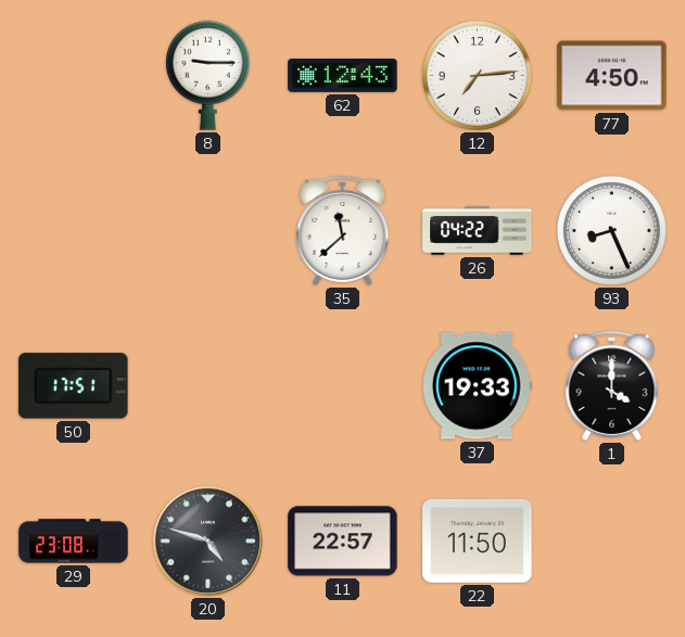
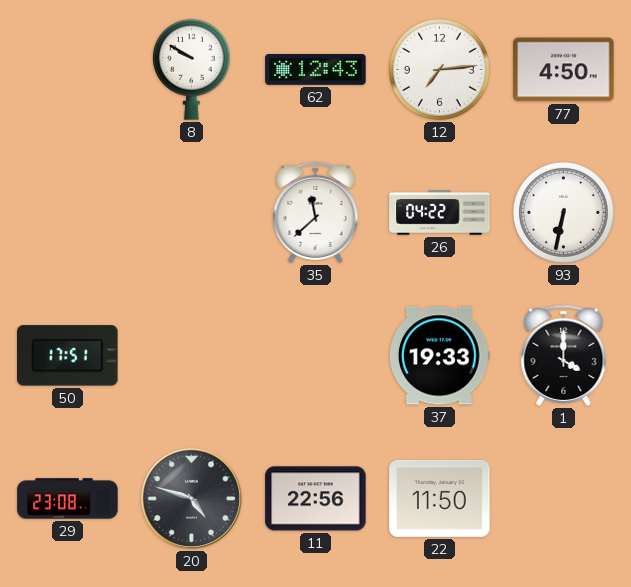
8: 9:15 -> 9:50
93: 8:26 -> 6:32
11: 22:57 -> 22:56
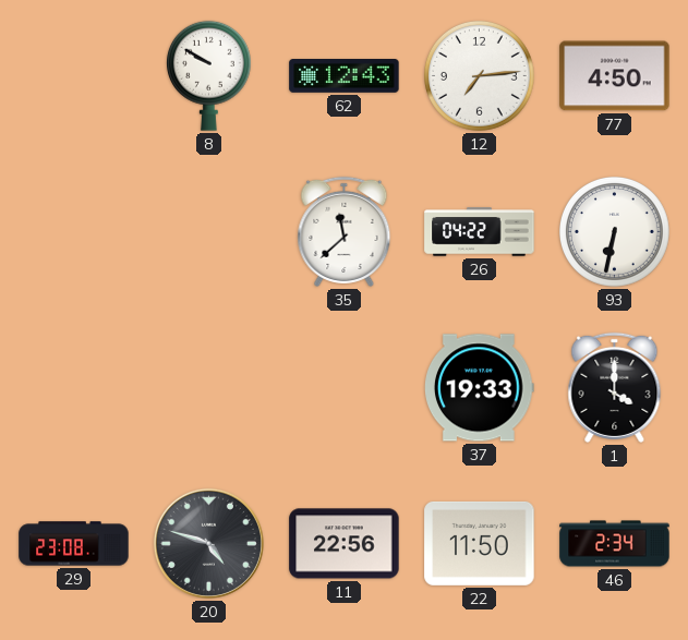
50: 17:51 -> none
46: none -> 2:34
